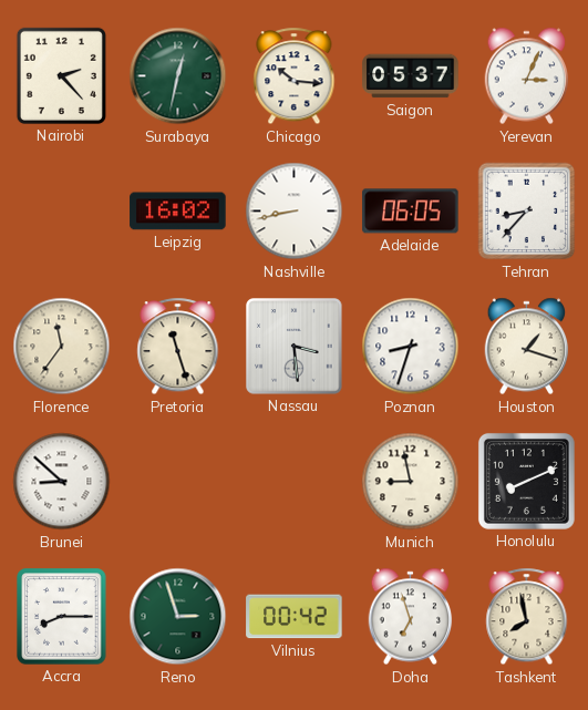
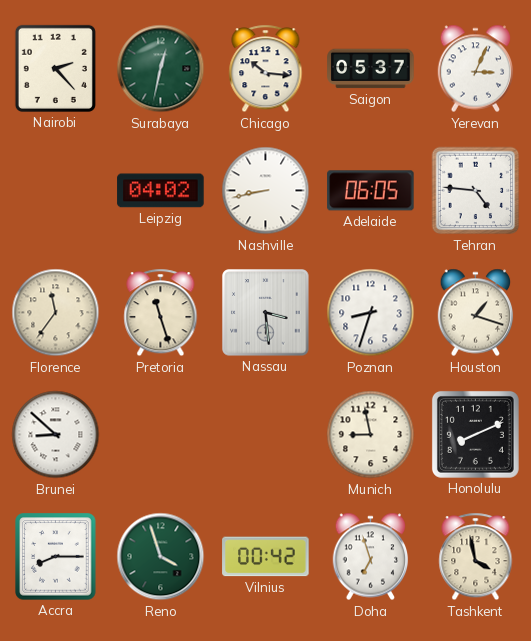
Leipzig: 16:02 -> 04:02
Tehran: 8:37 -> 4:46
Reno: 2:57 -> 3:57
Tashkent: 7:58 -> 3:58
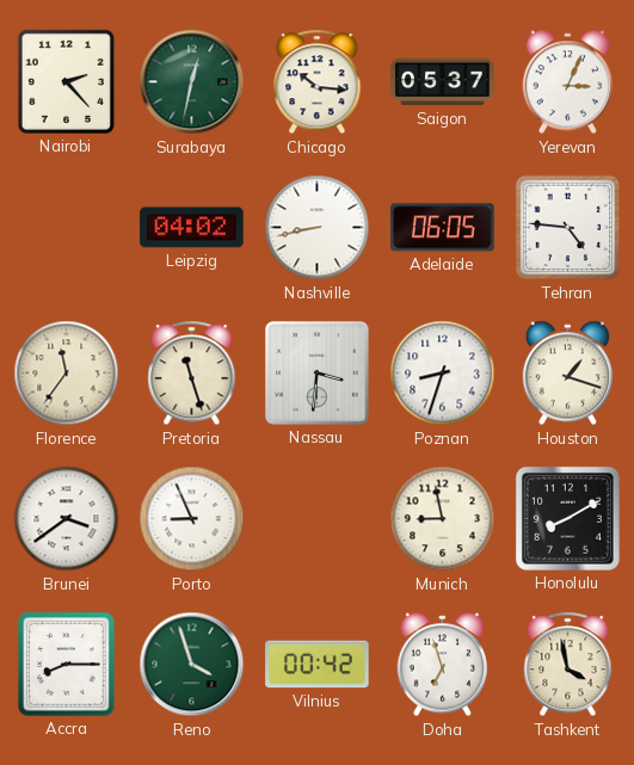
Nassau: 3:29 -> 3:31
Brunei: 8:52 -> 3:39
Porto: none -> 8:56
Honolulu: 8:11 -> 8:10
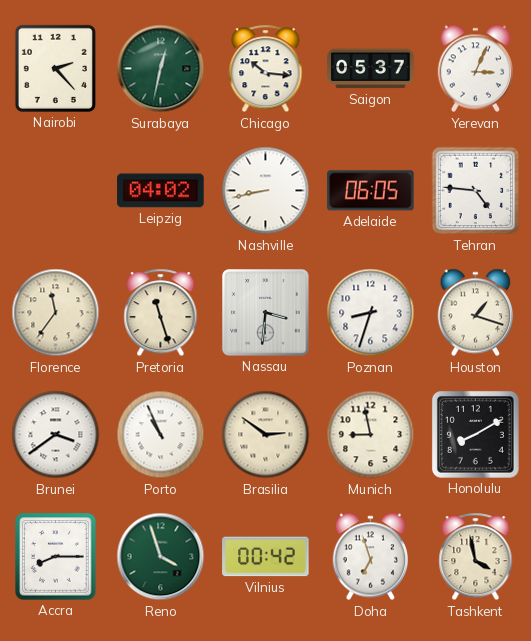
Porto: 8:56 -> 10:56
Brasilia: none -> 2:51
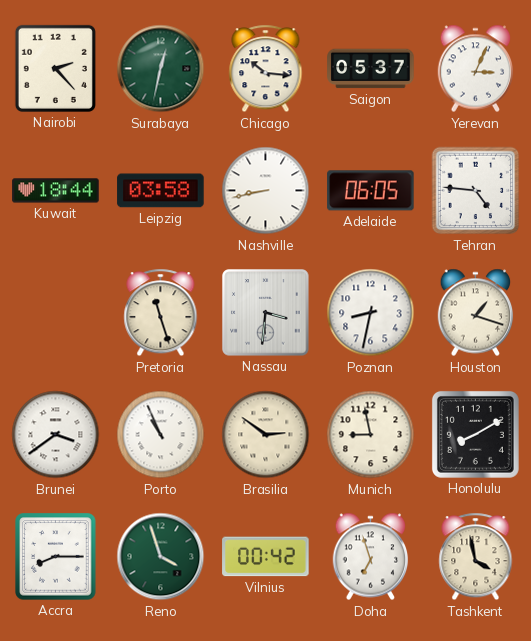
Kuwait: none -> 18:44
Leipzig: 04:02 -> 03:58
Florence: 11:36 -> none
Poznan: 8:33 -> 8:32
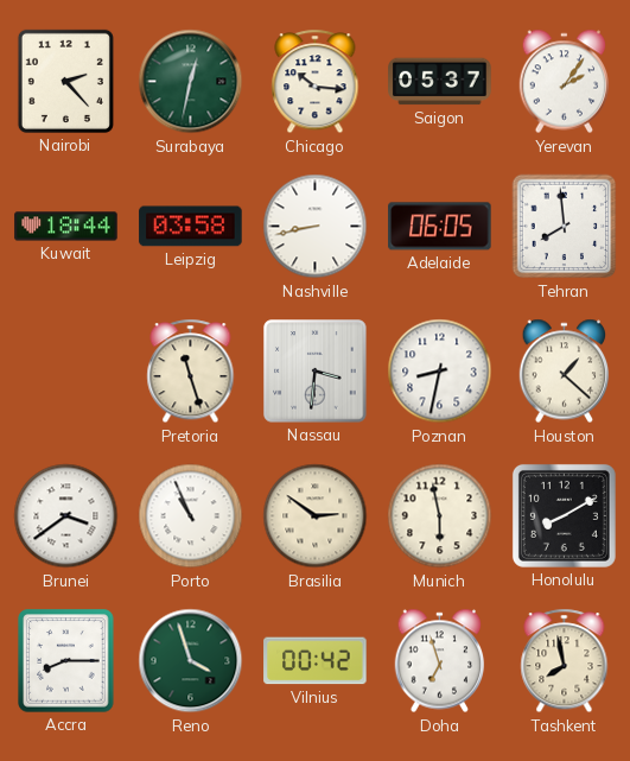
Yerevan: 3:04 -> 2:06
Tehran: 4:46 -> 7:59
Houston: 1:18 -> 1:22
Munich: 8:58 -> 5:58
Tashkent: 3:58 -> 7:58
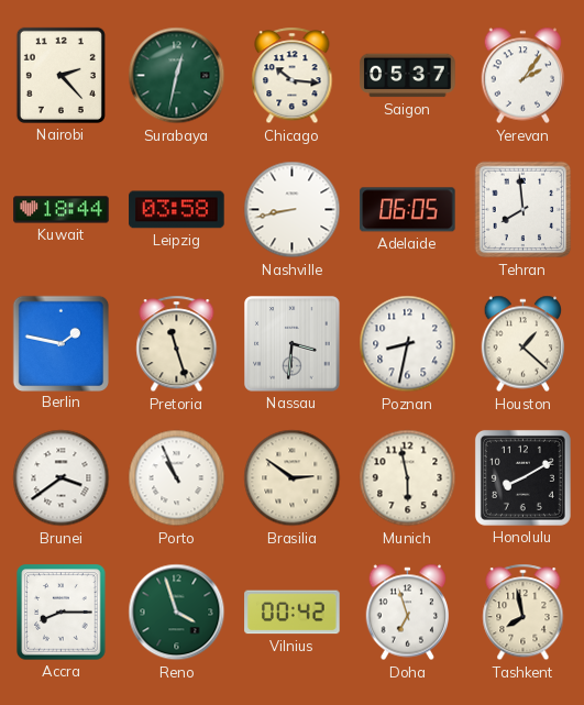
Berlin: none -> 1:47
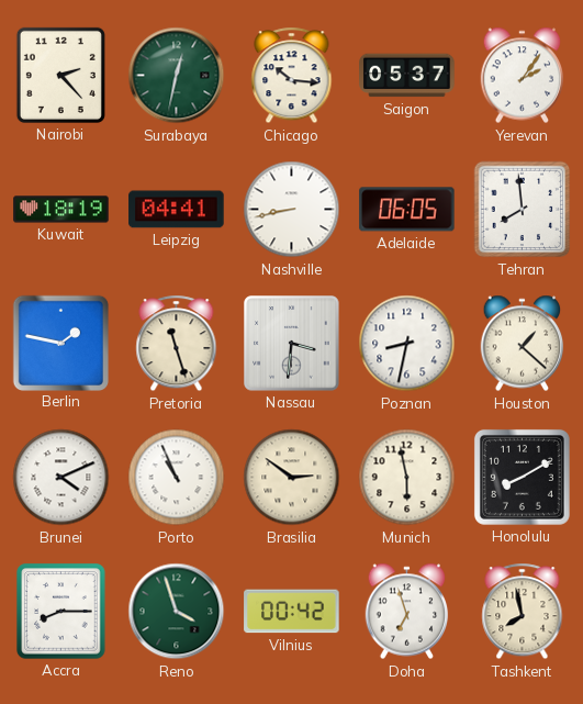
Kuwait: 18:44 -> 18:19
Leipzig: 03:58 -> 04:41
Brunei: 3:39 -> 4:11
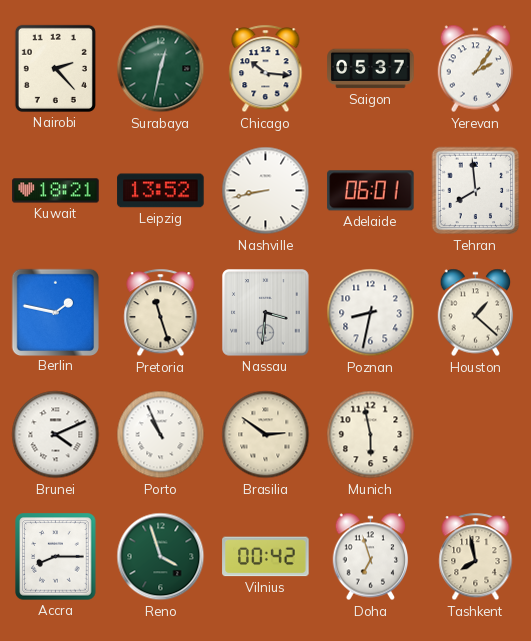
Kuwait: 18:19 -> 18:21
Leipzig: 04:41 -> 13:52
Adelaide: 06:05 -> 06:01
Honolulu: 8:10 -> none
